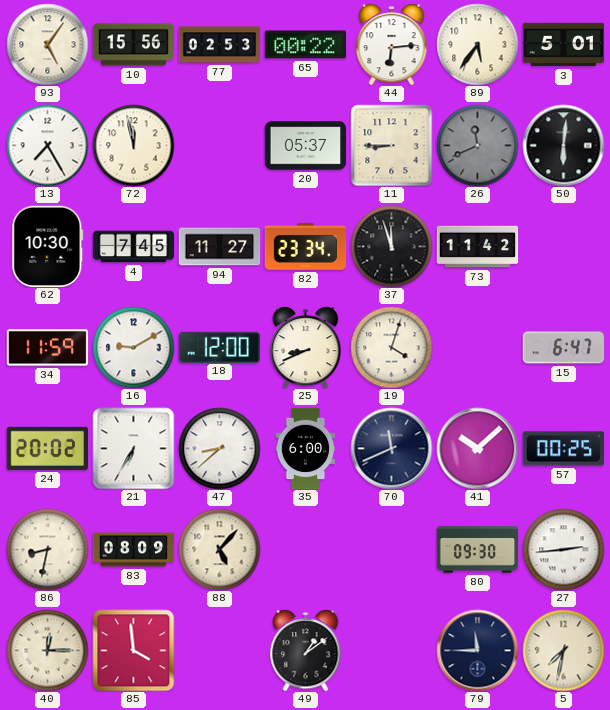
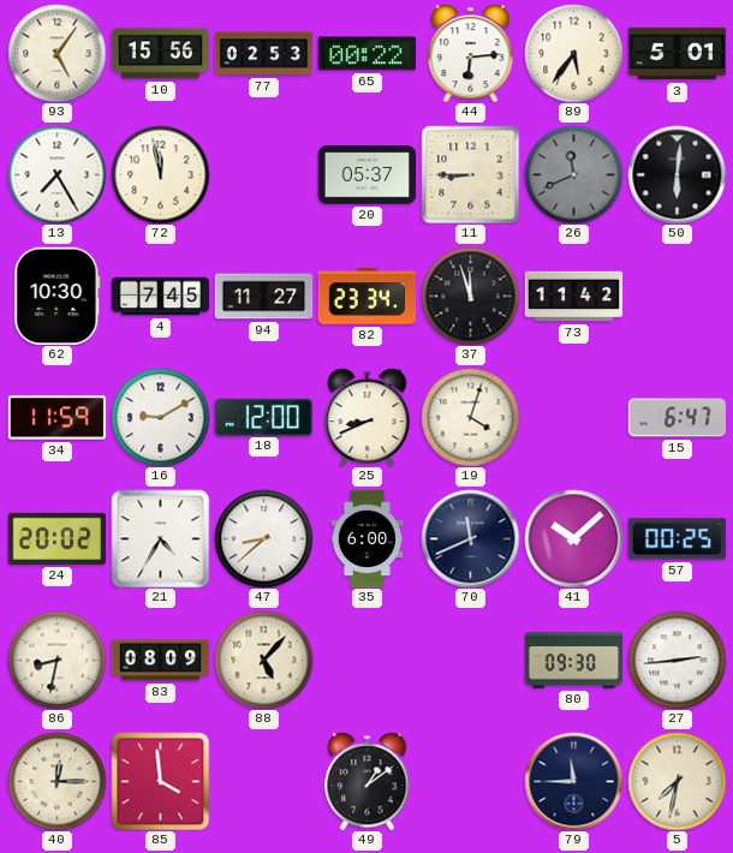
21: 6:35 -> 4:35
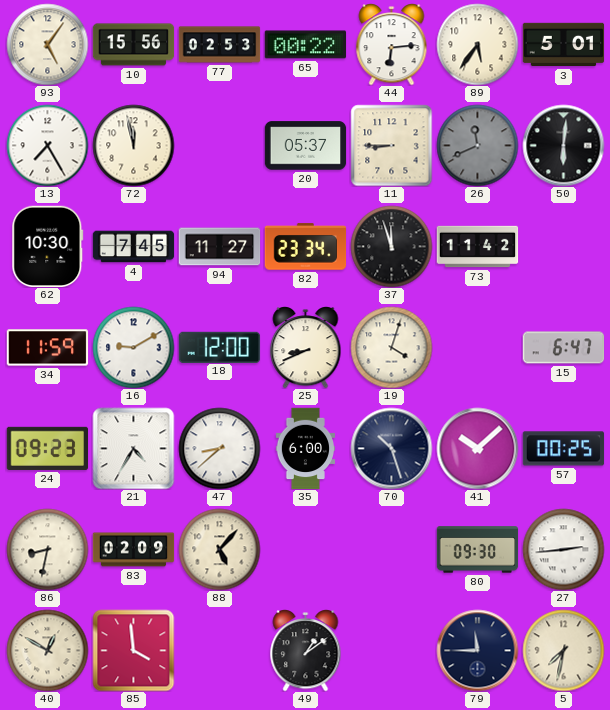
24: 20:02 -> 09:23
70: 11:41 -> 10:27
83: 08:09 -> 02:09
40: 12:15 -> 12:50
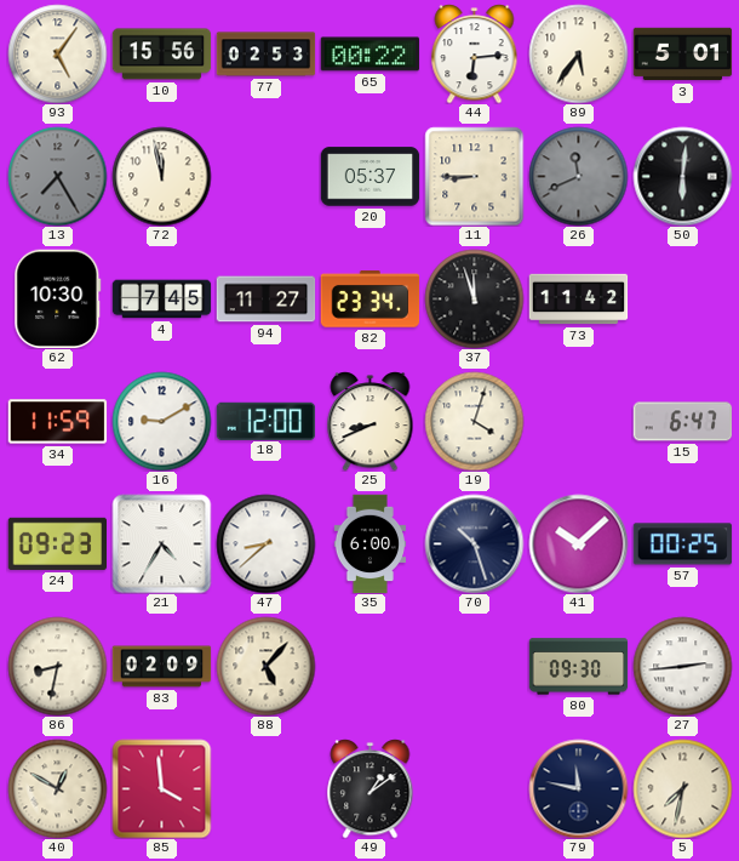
13 dial: white -> grey
79: 11:45 -> 11:47
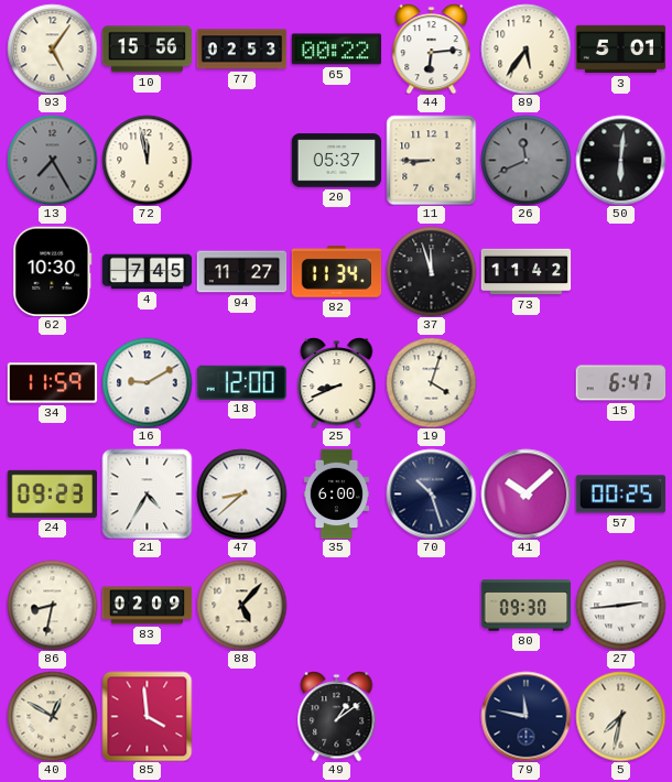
82: 23:34 -> 11:34
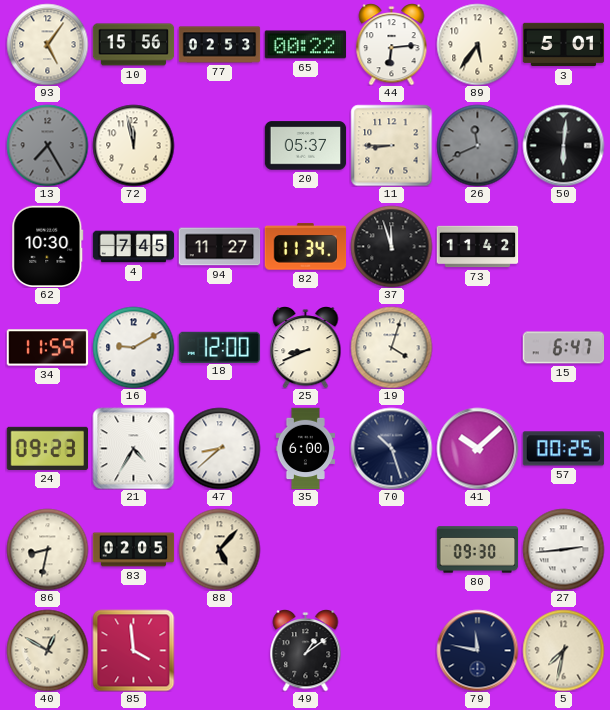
83: 02:09 -> 02:05
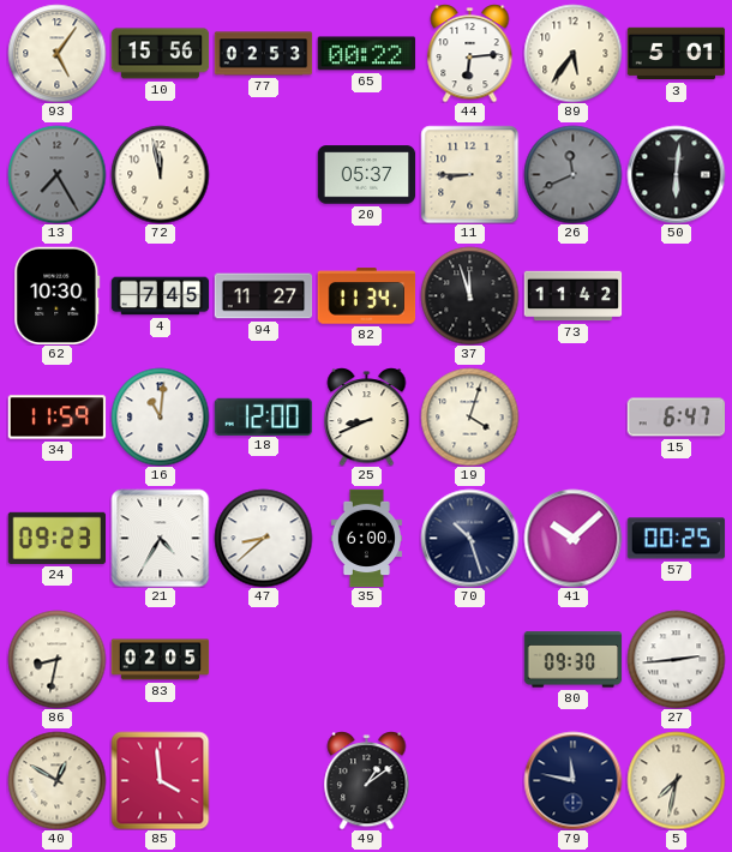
16: 9:10 -> 11:01
88: 5:07 -> none
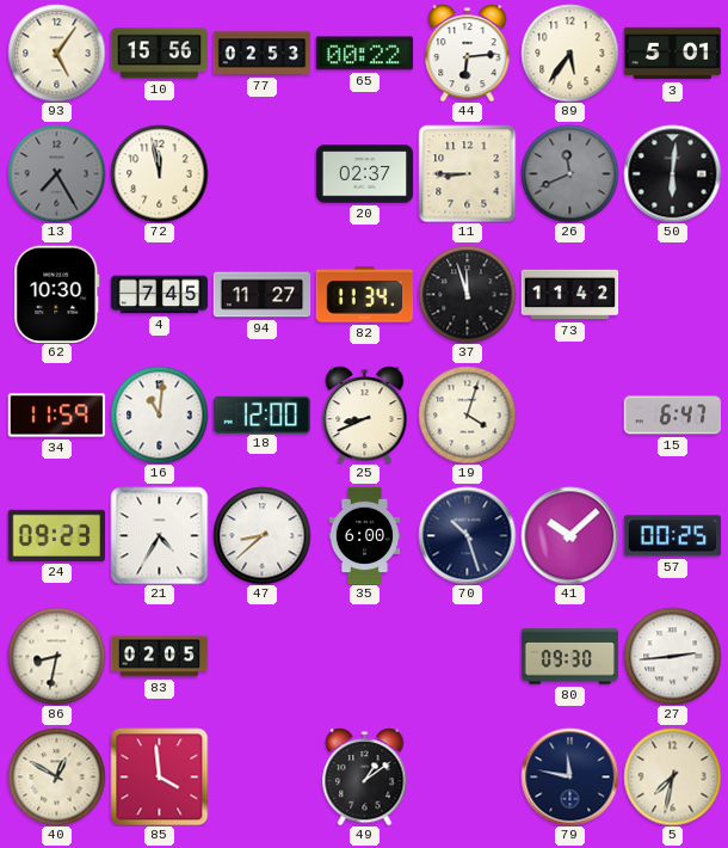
20: 05:37 -> 02:37
